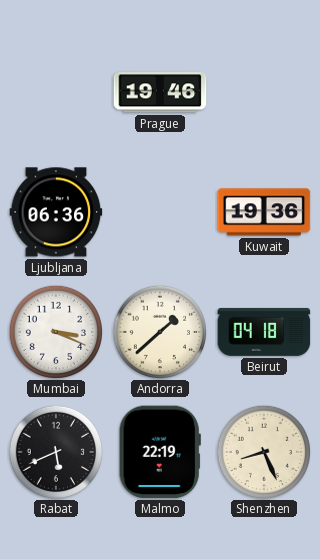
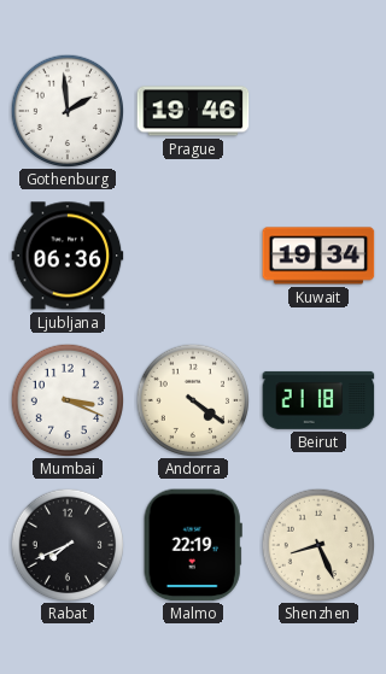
Gothenburg: none -> 1:59
Kuwait: 19:36 -> 19:34
Andorra: 1:38 -> 4:21
Beirut: 04:18 -> 21:18
Rabat: 5:41 -> 7:41
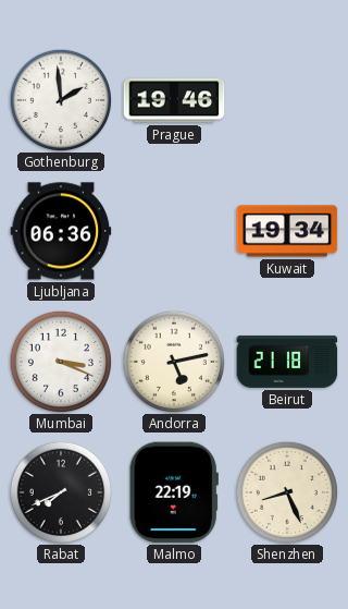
Andorra: 4:21 -> 5:13
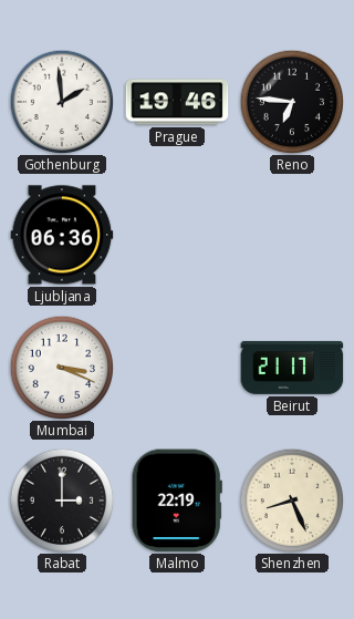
Reno: none -> 6:46
Kuwait: 19:34 -> none
Andorra: 5:13 -> none
Beirut: 21:18 -> 21:17
Rabat: 7:41 -> 3:00
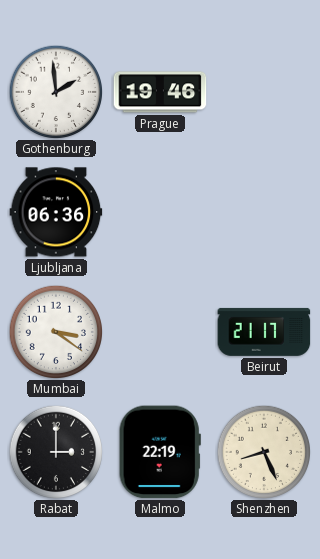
Reno: 6:46 -> none
Mumbai: 3:19 -> 3:21
